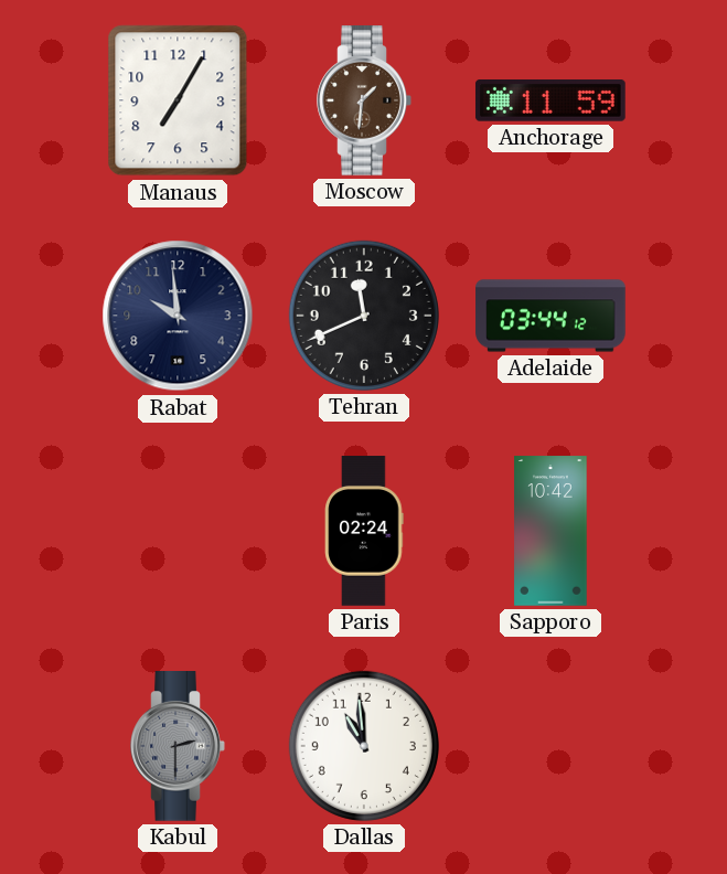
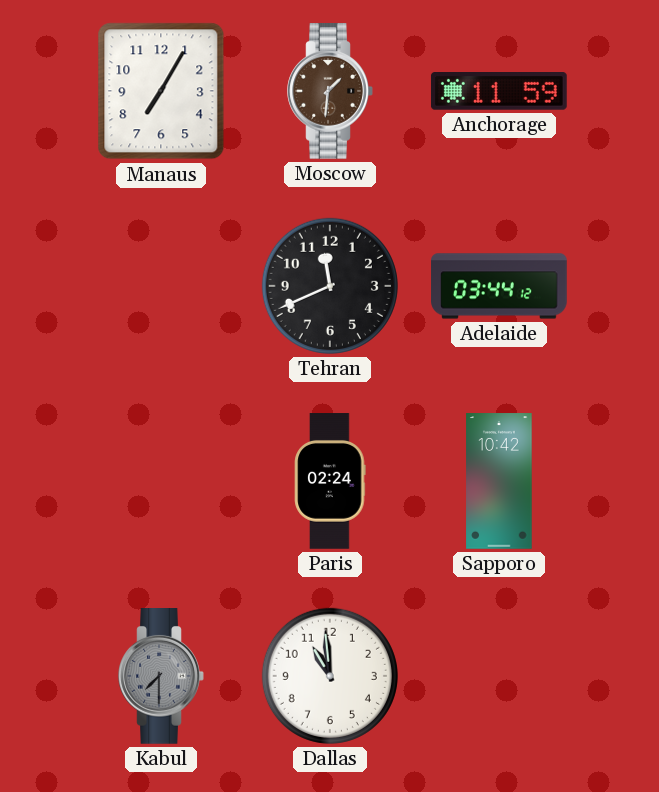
Rabat: 9:59 -> none
Kabul: 2:30 -> 7:30
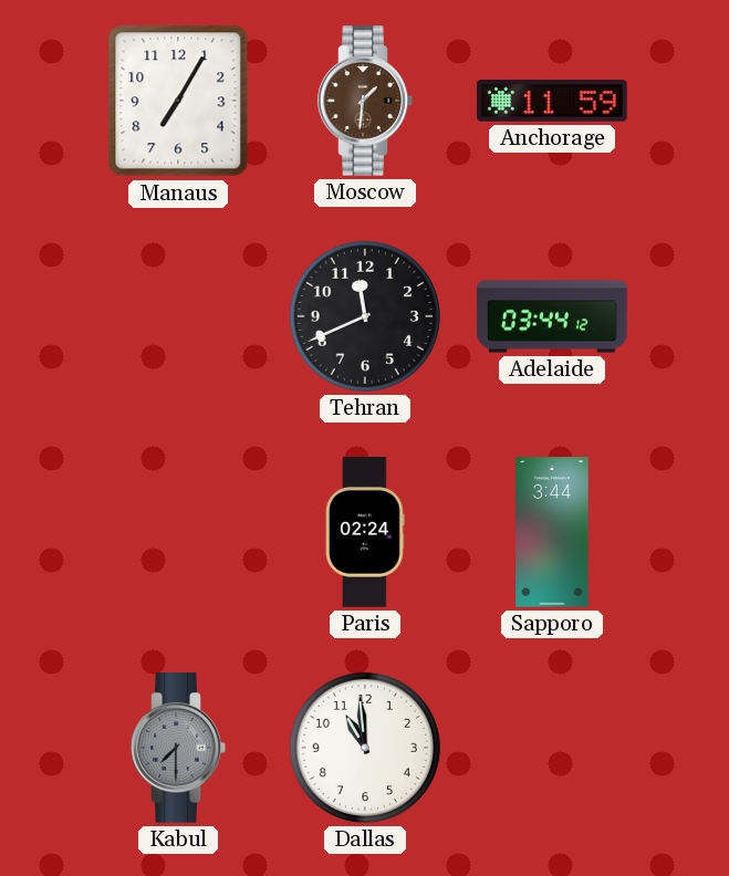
Sapporo: 10:42 -> 3:44
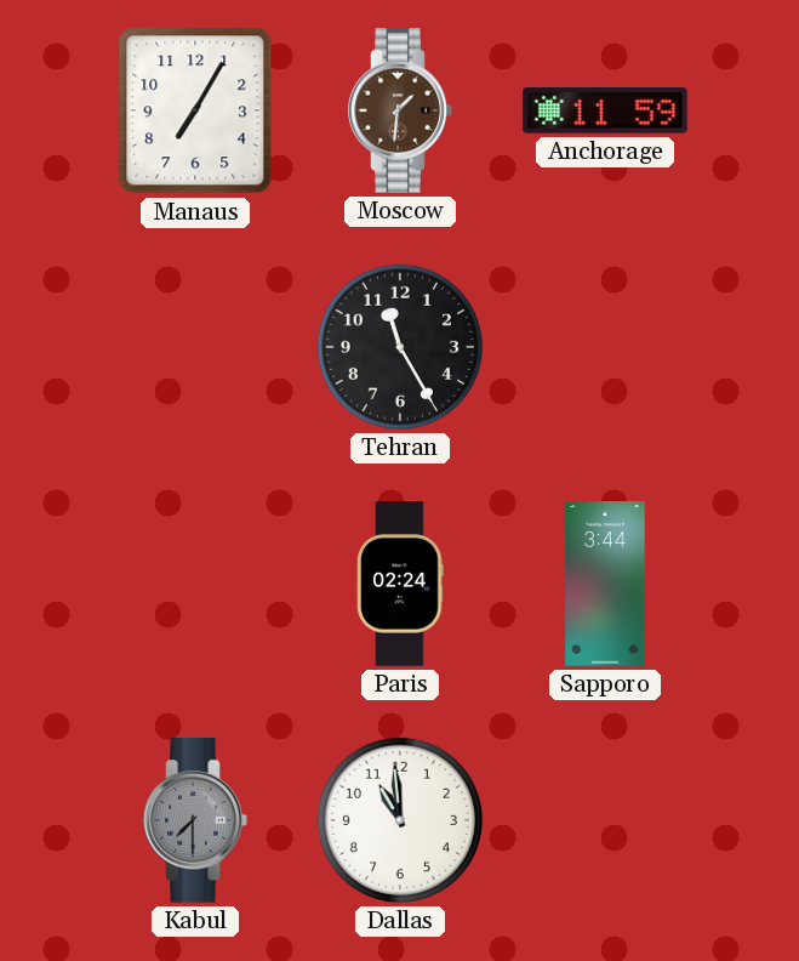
Tehran: 11:41 -> 11:25
Adelaide: 03:44 -> none
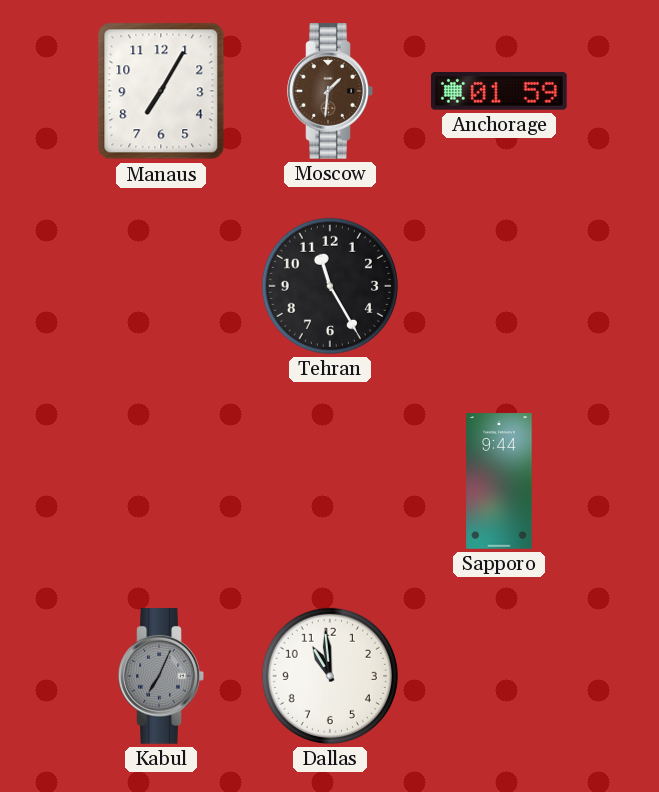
Anchorage: 11:59 -> 01:59
Paris: 02:24 -> none
Sapporo: 3:44 -> 9:44
Kabul: 7:30 -> 7:04
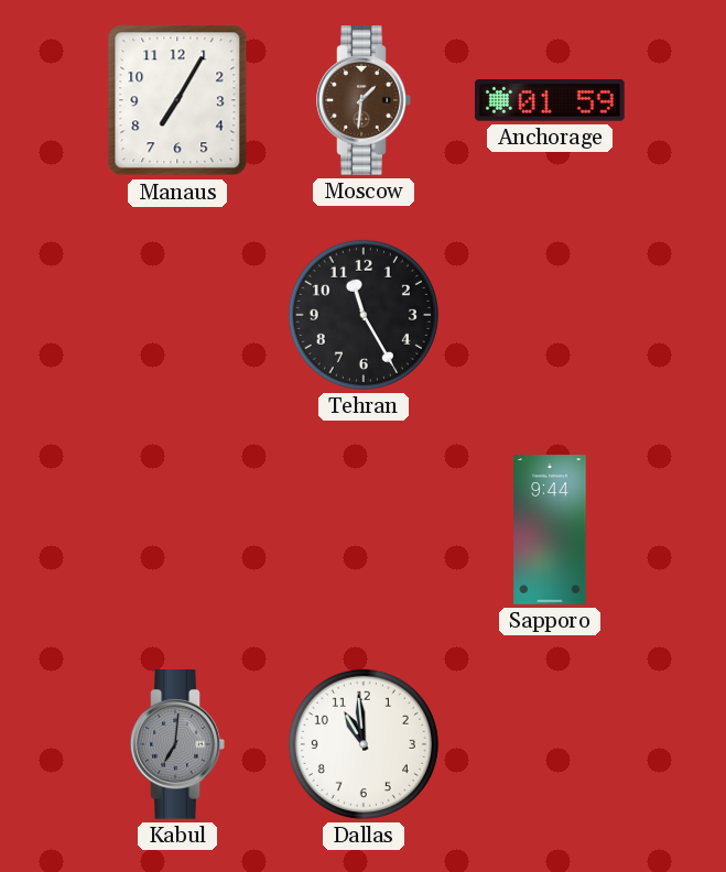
Kabul: 7:04 -> 7:01
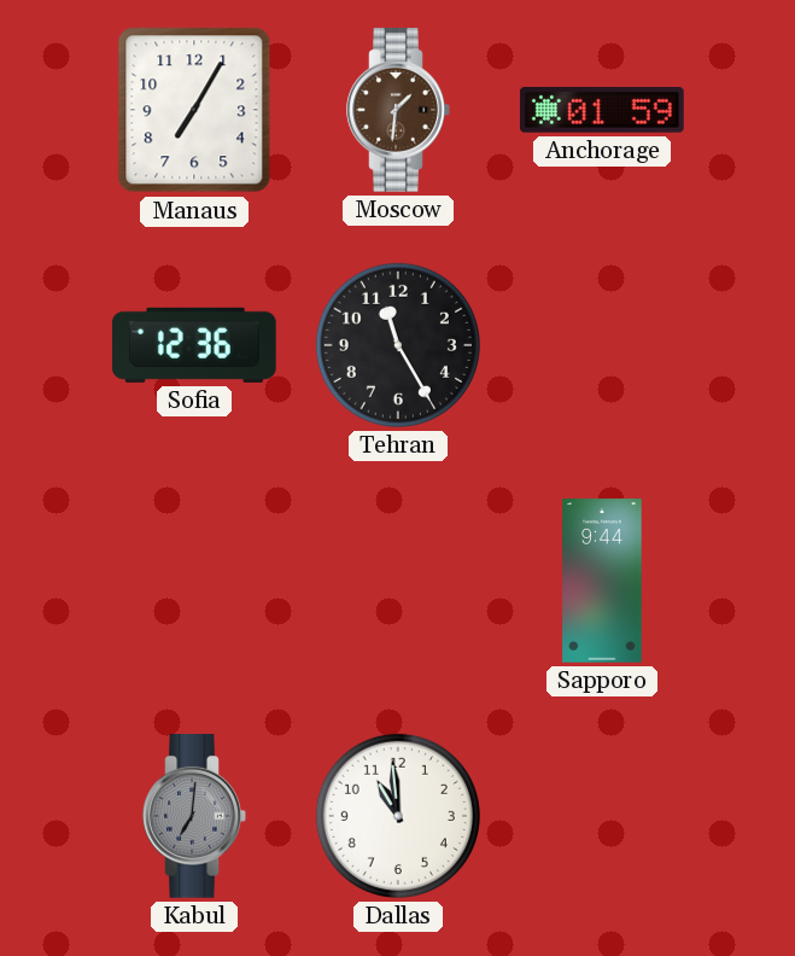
Sofia: none -> 12:36
